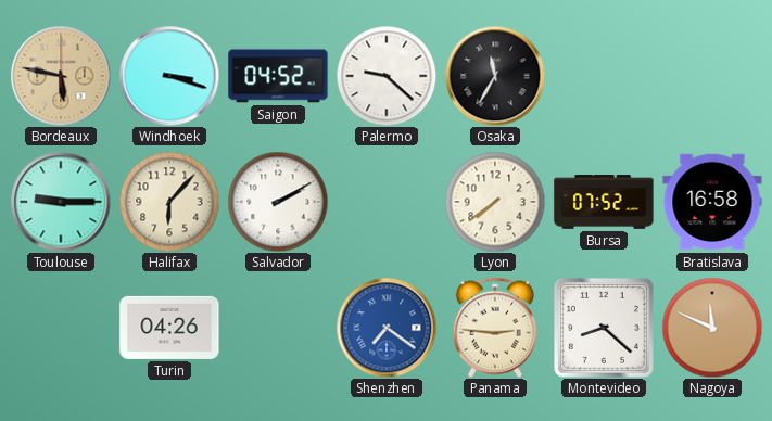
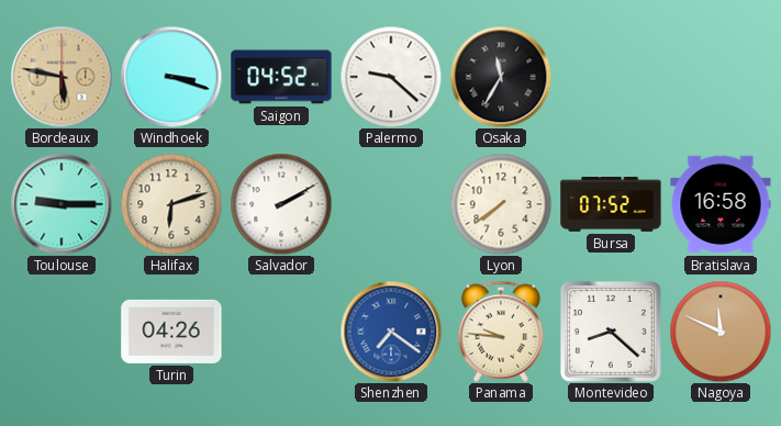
Halifax: 6:07 -> 6:12
Panama: 2:46 -> 9:46
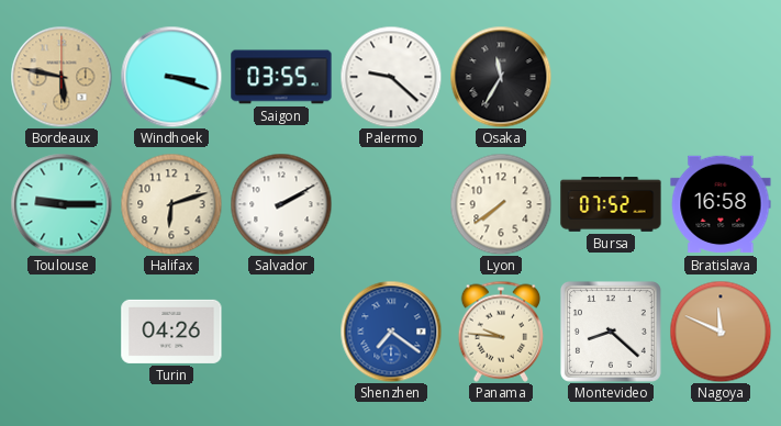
Saigon: 04:52 -> 03:55
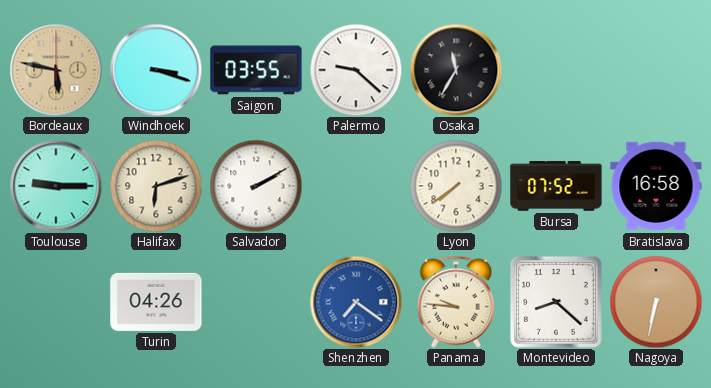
Nagoya: 11:49 -> 6:32
